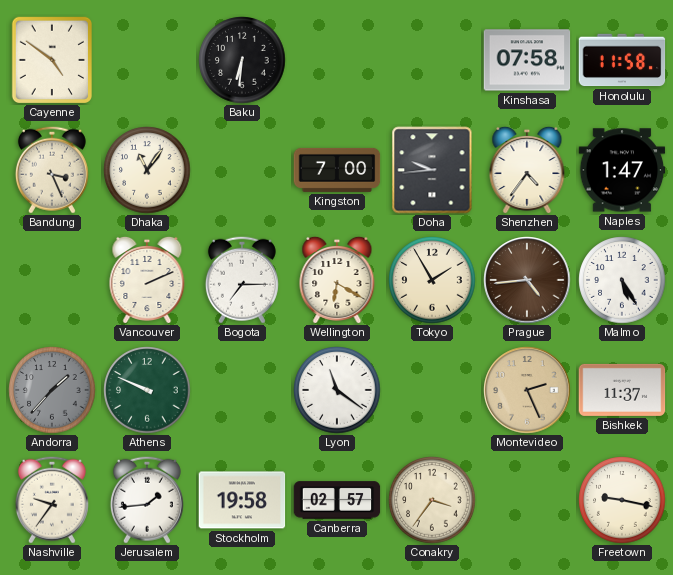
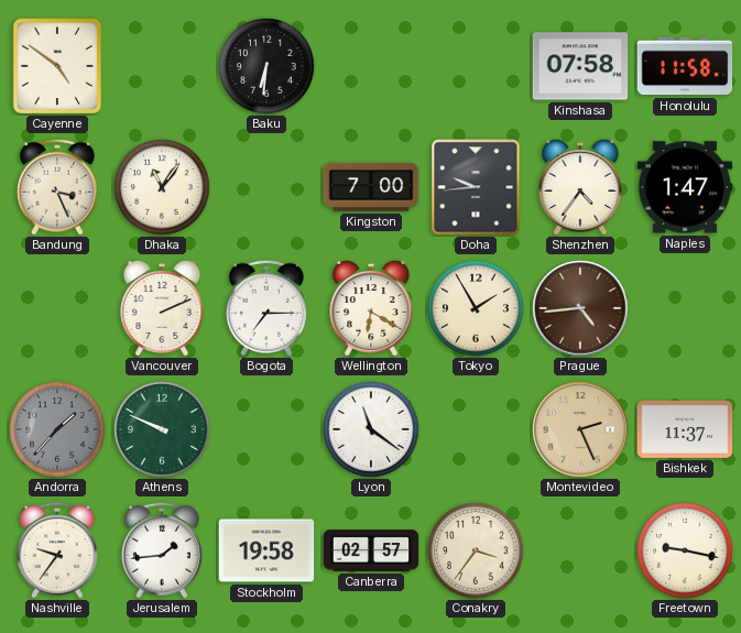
Malmo: 5:25 -> none
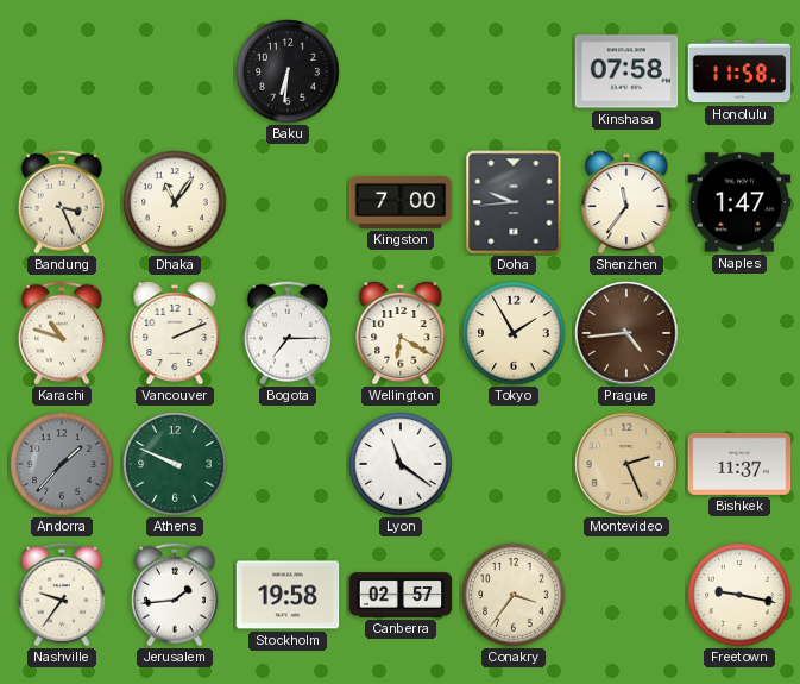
Cayenne: 4:51 -> none
Shenzhen: 4:36 -> 11:36
Karachi: none -> 10:48
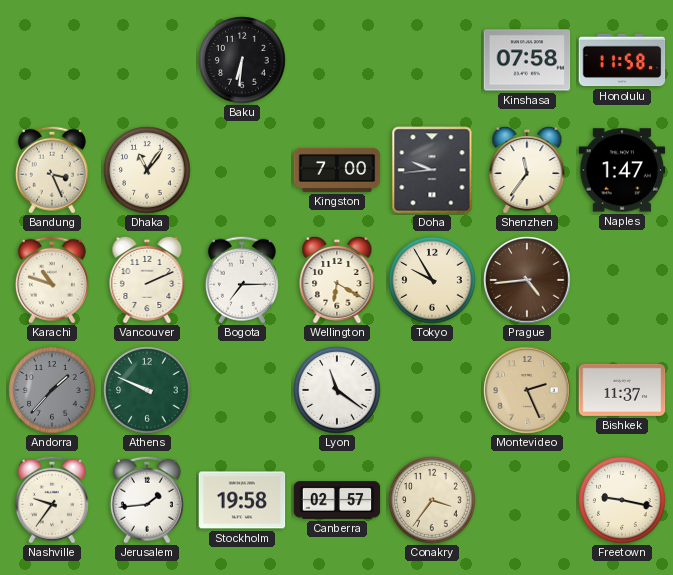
Tokyo: 1:55 -> 9:55
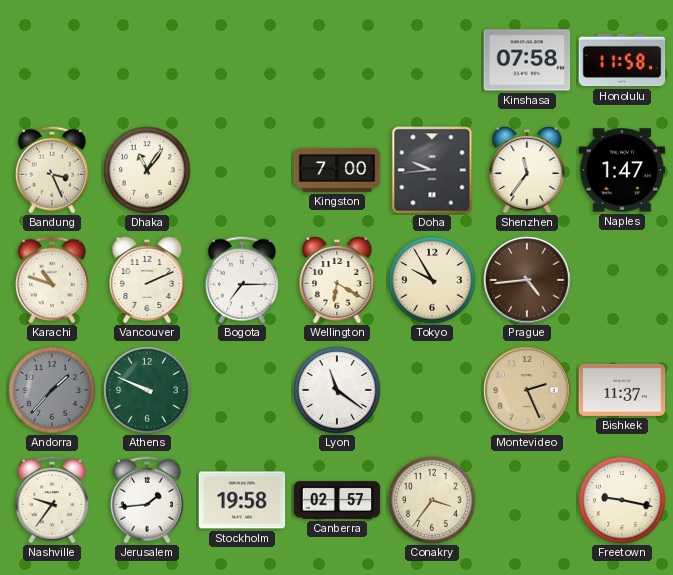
Baku: 6:31 -> none
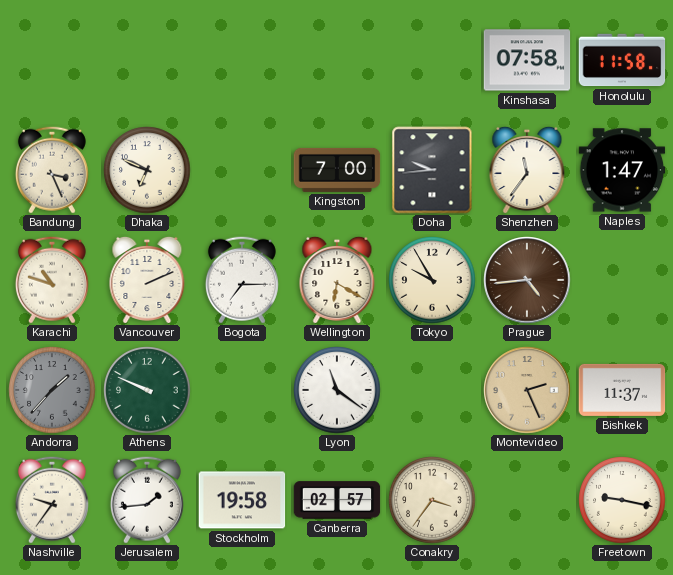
Dhaka: 11:06 -> 6:49
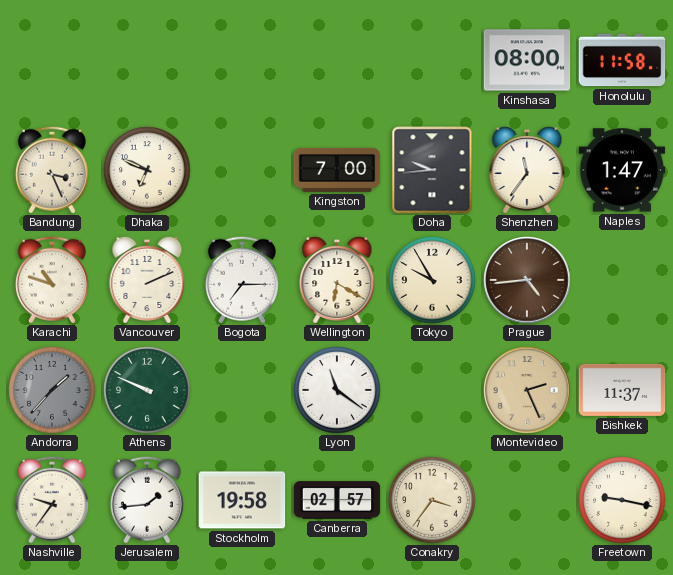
Kinshasa: 07:58 -> 08:00
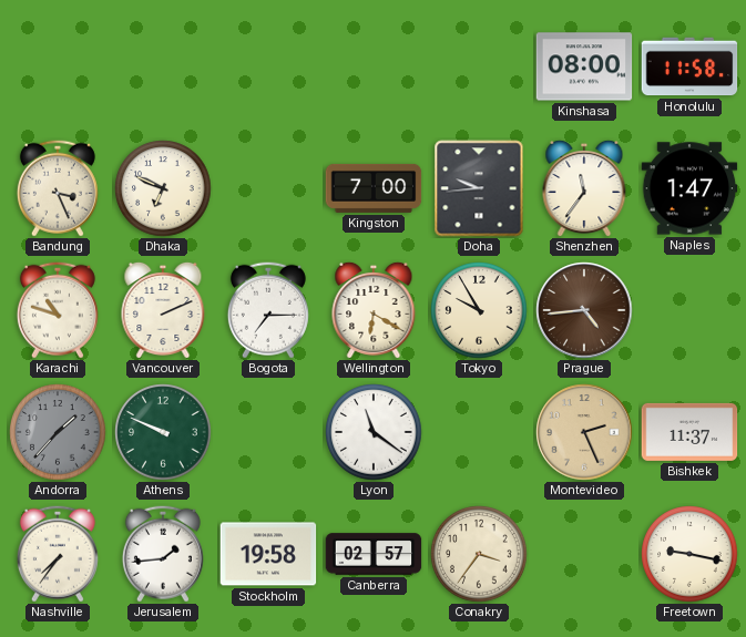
Nashville: 9:36 -> 7:36
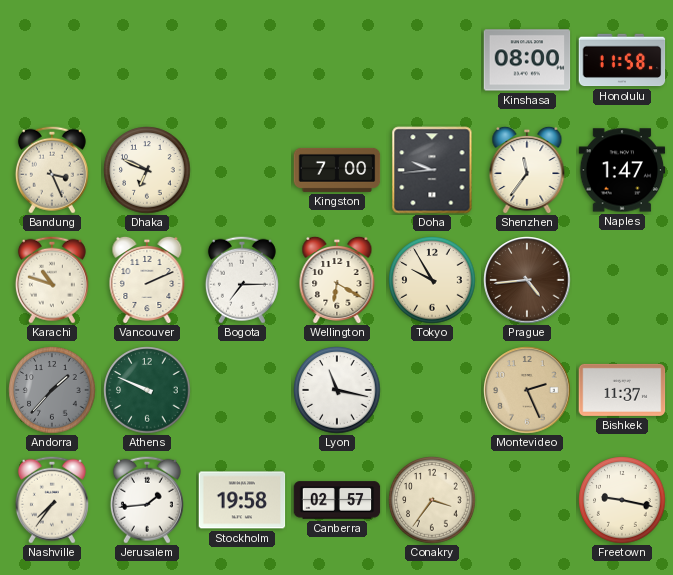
Lyon: 11:21 -> 11:17
